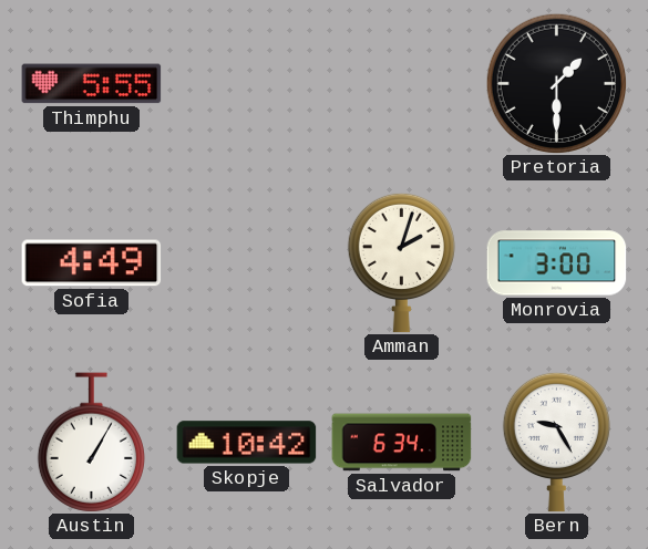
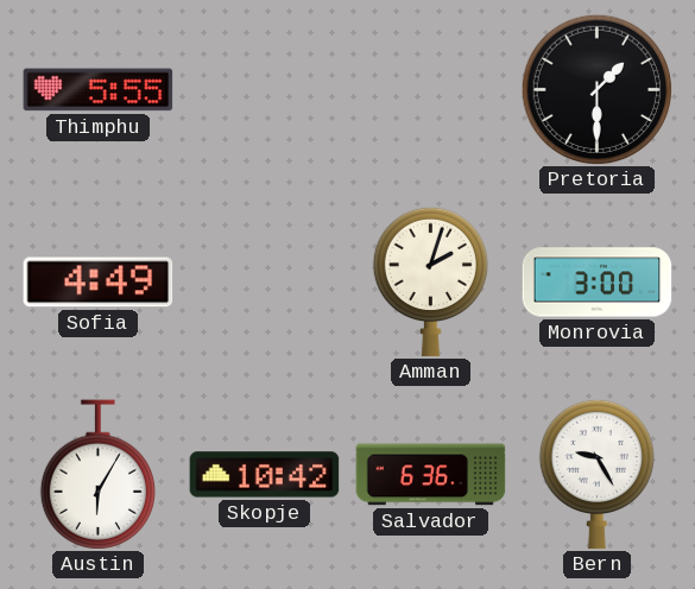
Austin: 1:05 -> 6:05
Salvador: 6:34 -> 6:36
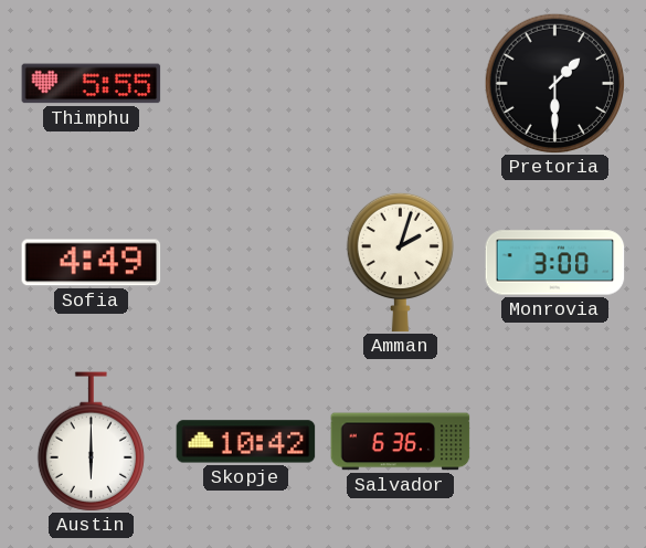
Austin: 6:05 -> 6:00
Bern: 9:25 -> none
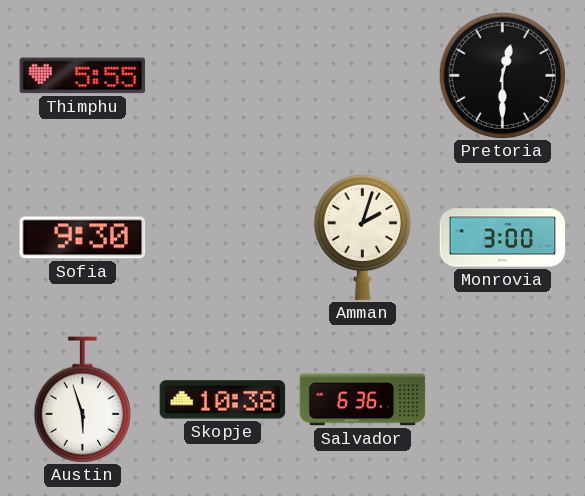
Pretoria: 1:30 -> 12:30
Sofia: 4:49 -> 9:30
Austin: 6:00 -> 5:57
Skopje: 10:42 -> 10:38
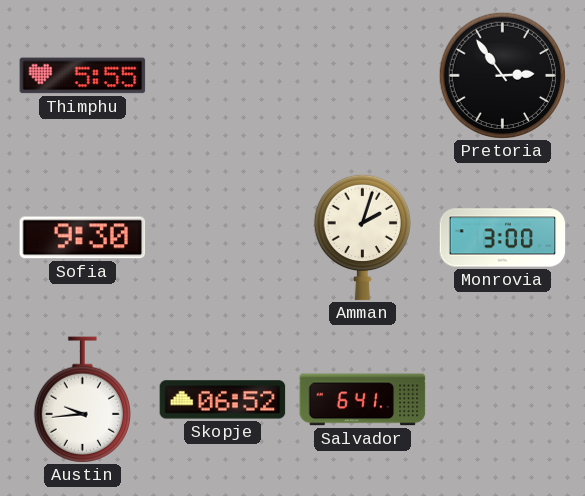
Pretoria: 12:30 -> 2:54
Austin: 5:57 -> 9:44
Skopje: 10:38 -> 06:52
Salvador: 6:36 -> 6:41
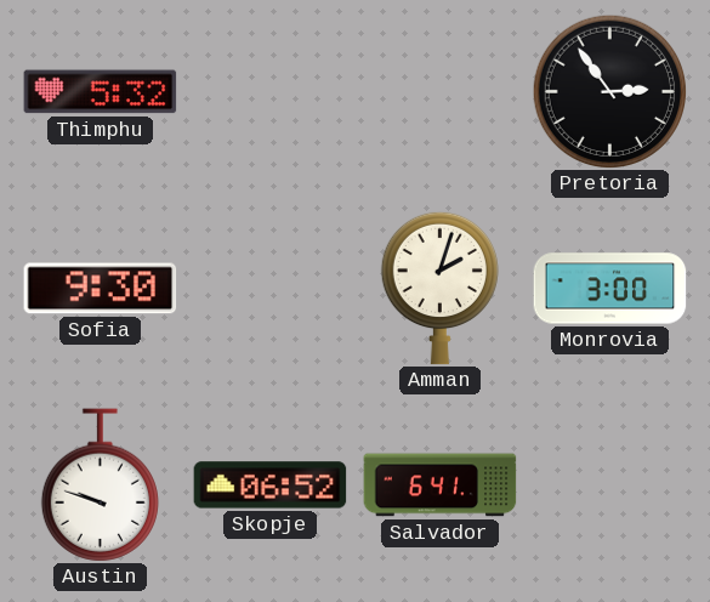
Thimphu: 5:55 -> 5:32
Austin: 9:44 -> 9:48
